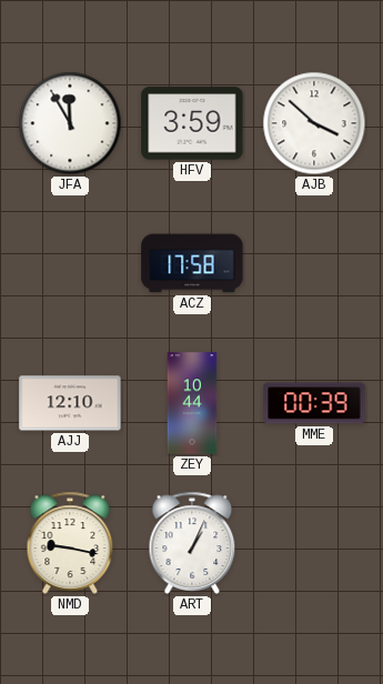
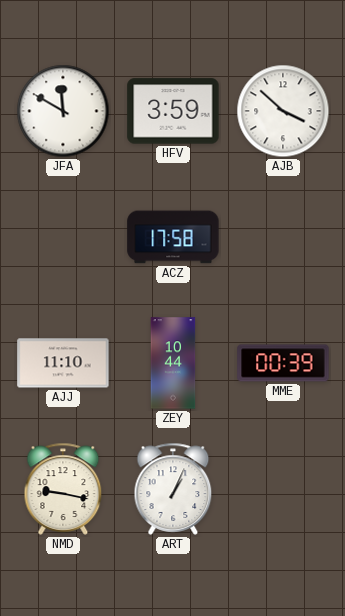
JFA: 11:55 -> 11:50
AJJ: 12:10 -> 11:10
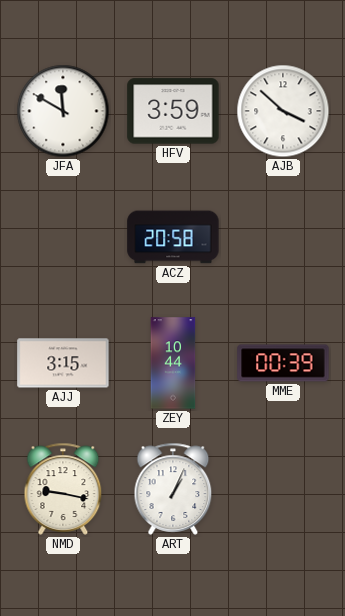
ACZ: 17:58 -> 20:58
AJJ: 11:10 -> 3:15
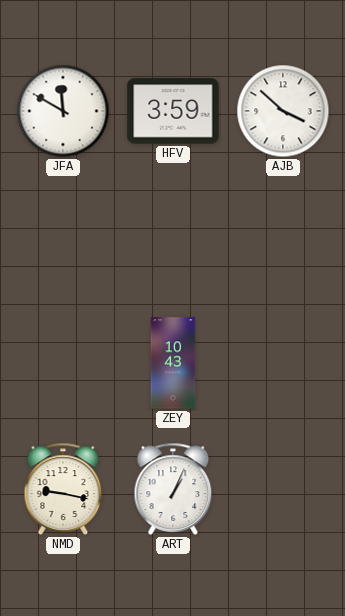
ACZ: 20:58 -> none
AJJ: 3:15 -> none
ZEY: 10:44 -> 10:43
MME: 00:39 -> none
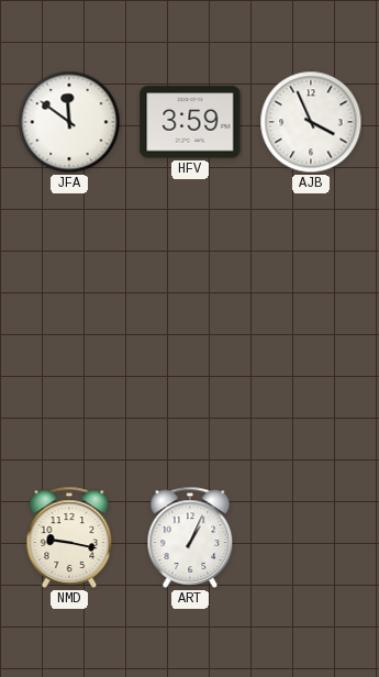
JFA: 11:50 -> 11:51
AJB: 3:52 -> 3:56
ZEY: 10:43 -> none
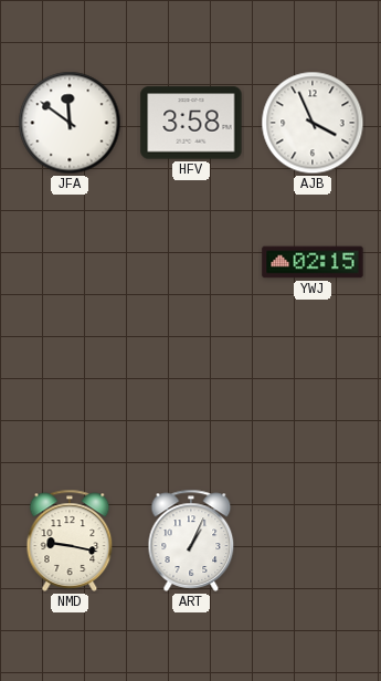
HFV: 3:59 -> 3:58
YWJ: none -> 02:15
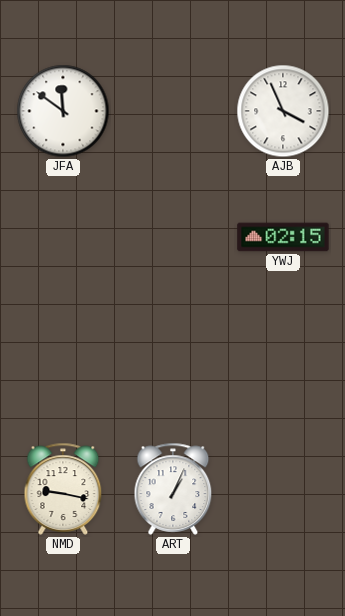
HFV: 3:58 -> none
